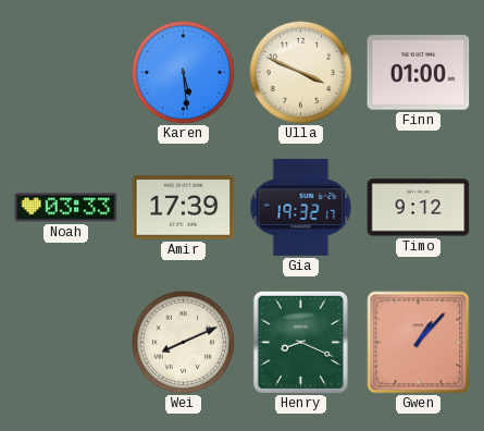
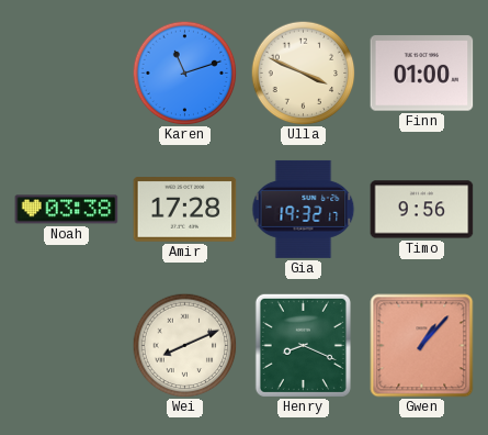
Karen: 5:29 -> 11:12
Noah: 03:33 -> 03:38
Amir: 17:39 -> 17:28
Timo: 9:12 -> 9:56
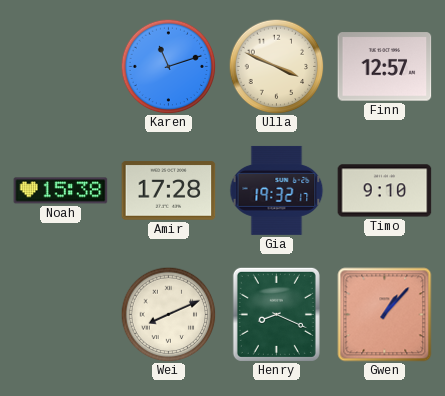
Finn: 01:00 -> 12:57
Noah: 03:38 -> 15:38
Timo: 9:56 -> 9:10
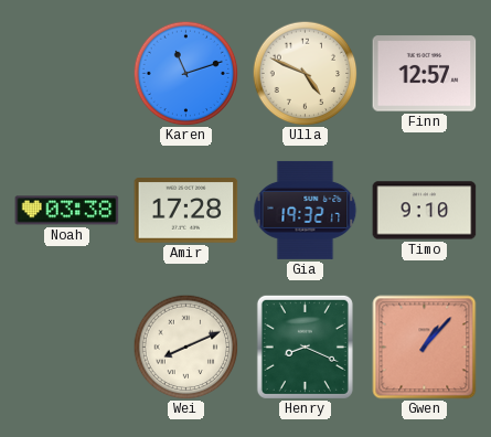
Ulla: 3:49 -> 4:49
Noah: 15:38 -> 03:38
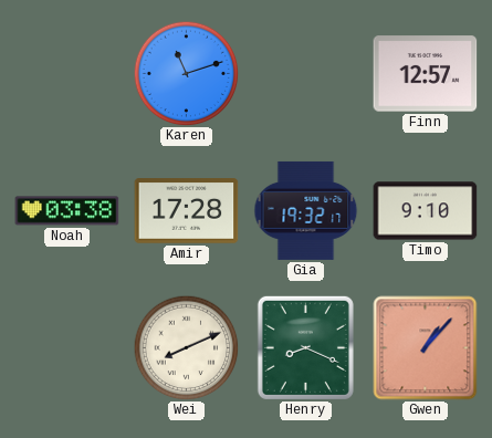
Ulla: 4:49 -> none
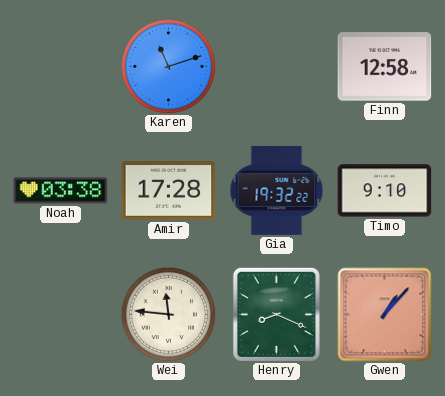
Finn: 12:57 -> 12:58
Gia: 19:32:17 -> 19:32:22
Wei: 8:11 -> 11:46
